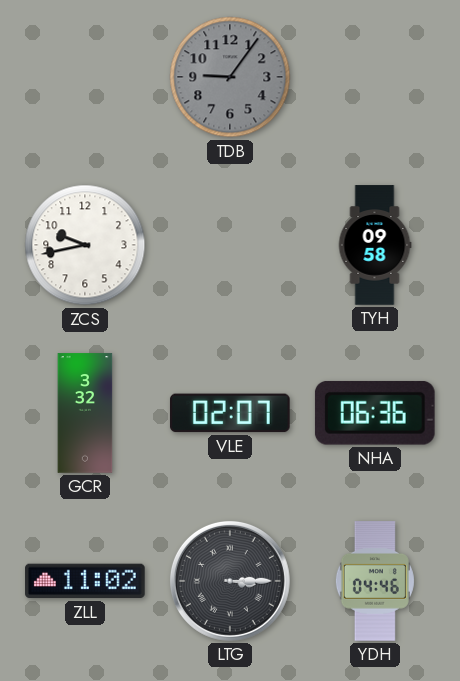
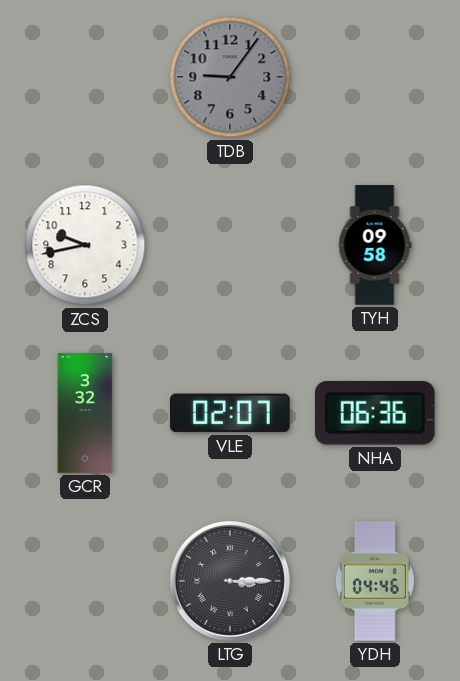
ZLL: 11:02 -> none
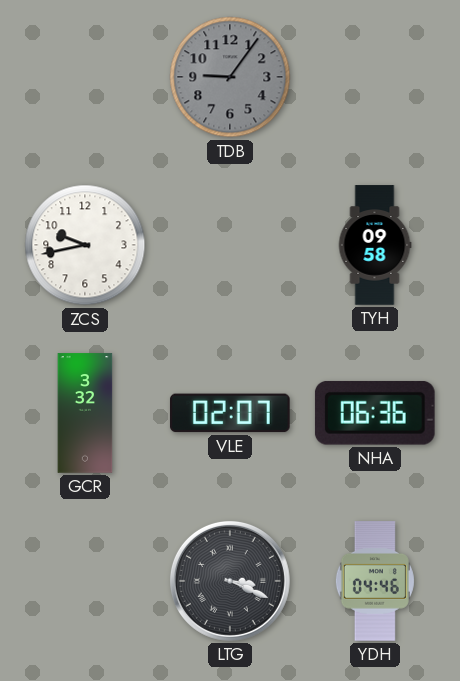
LTG: 3:15 -> 3:19
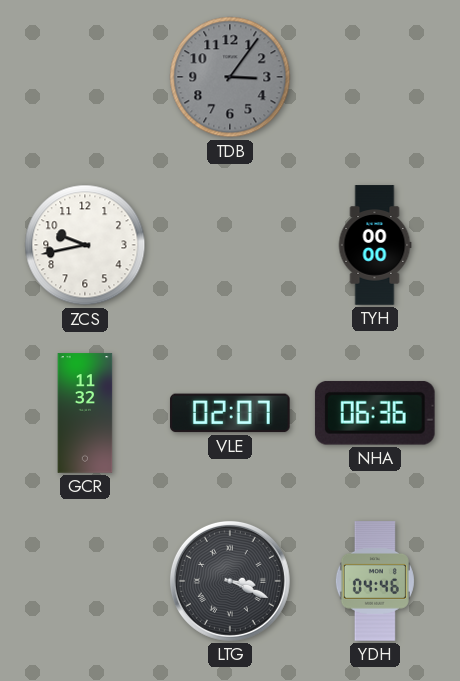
TDB: 9:06 -> 3:06
TYH: 09:58 -> 00:00
GCR: 3:32 -> 11:32
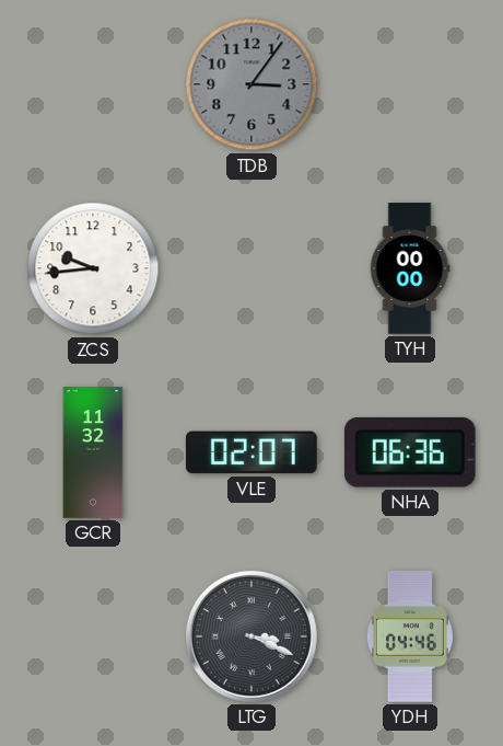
ZCS: 9:43 -> 9:44
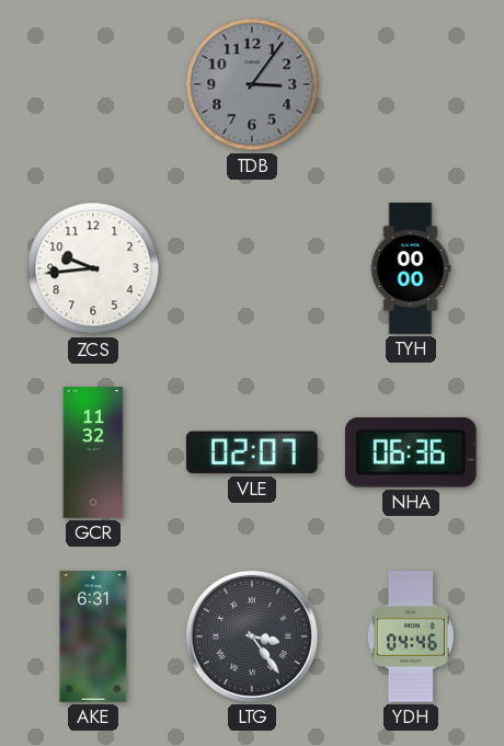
AKE: none -> 6:31
LTG: 3:19 -> 3:24
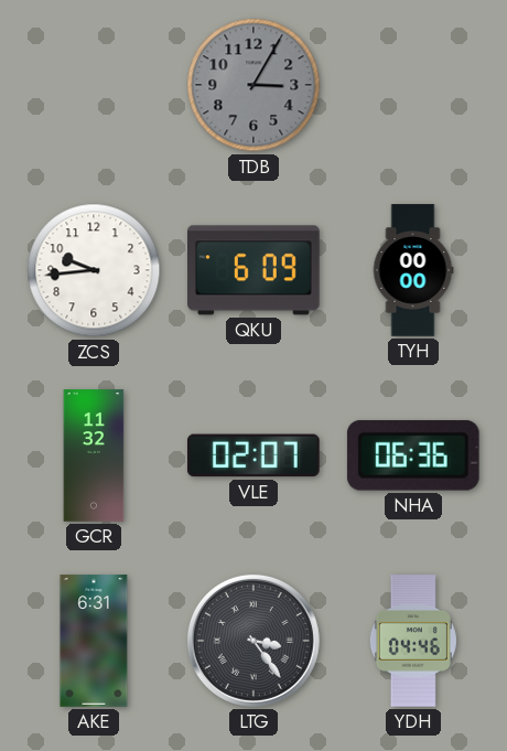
TDB: 3:06 -> 3:05
QKU: none -> 6:09
